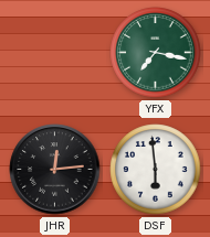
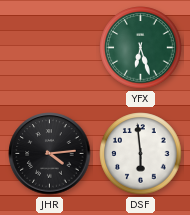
YFX: 7:17 -> 6:27
JHR: 12:14 -> 4:14
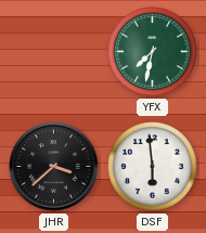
YFX: 6:27 -> 7:32
JHR: 4:14 -> 3:38
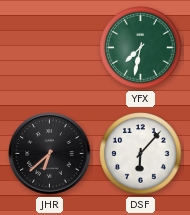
JHR: 3:38 -> 6:38
DSF: 5:59 -> 6:07
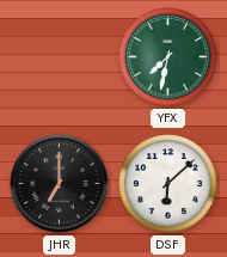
JHR: 6:38 -> 7:00
DSF: 6:07 -> 6:08
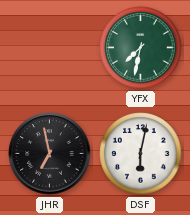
JHR: 7:00 -> 6:58
DSF: 6:08 -> 6:02
